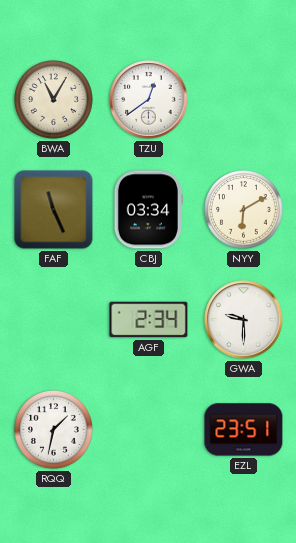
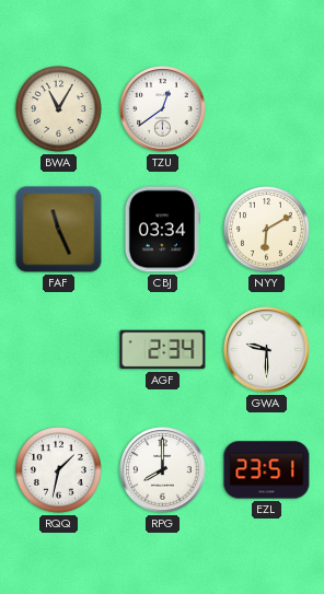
RPG: none -> 8:00
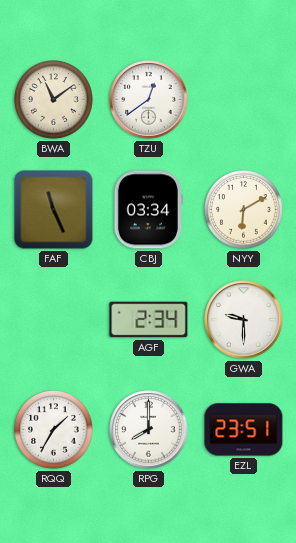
BWA: 11:05 -> 11:09
RQQ: 1:32 -> 1:35
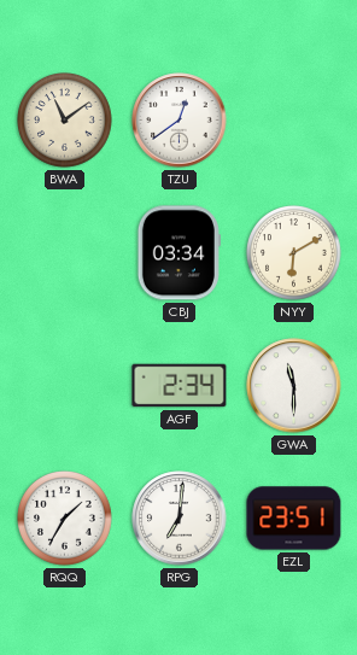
FAF: 11:26 -> none
GWA: 9:30 -> 11:30
RPG: 8:00 -> 7:01
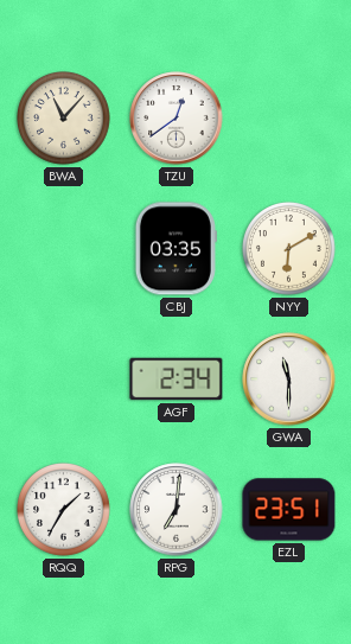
BWA: 11:09 -> 11:07
CBJ: 03:34 -> 03:35
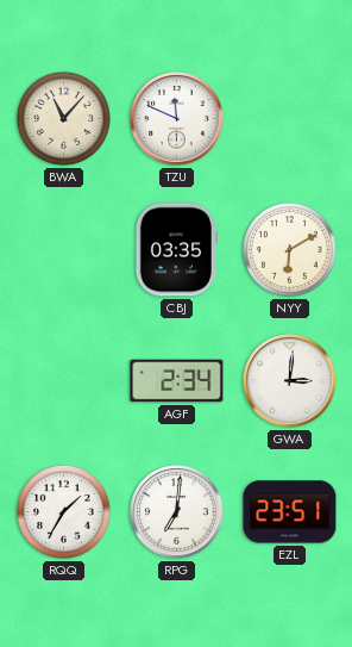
TZU: 12:39 -> 11:49
GWA: 11:30 -> 3:01
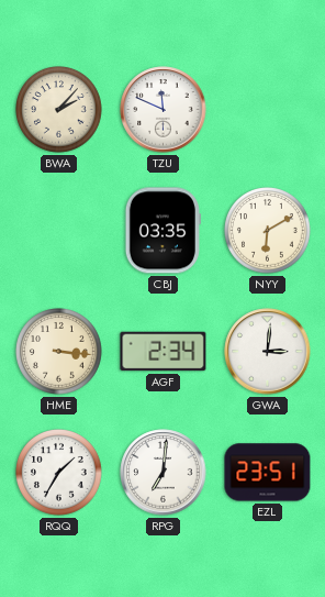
BWA: 11:07 -> 2:07
HME: none -> 3:16
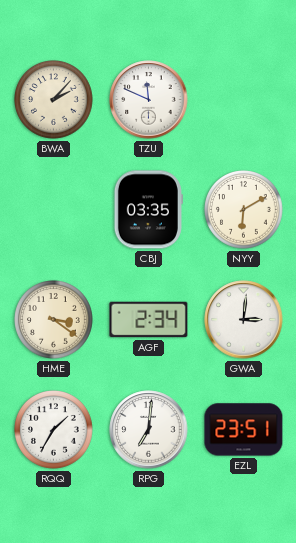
HME: 3:16 -> 3:21
